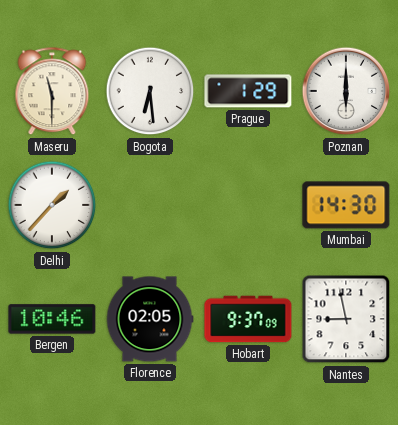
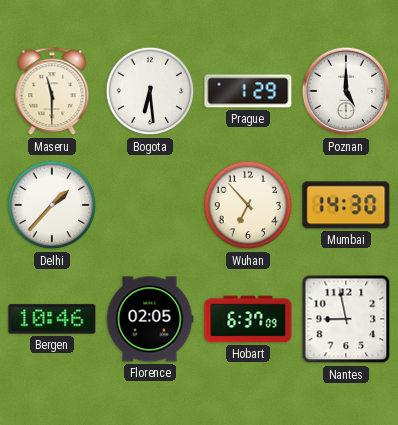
Poznan: 6:00 -> 5:00
Wuhan: none -> 6:53
Hobart: 9:37 -> 6:37
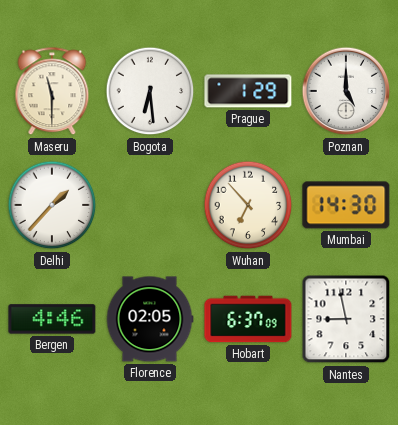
Bergen: 10:46 -> 4:46
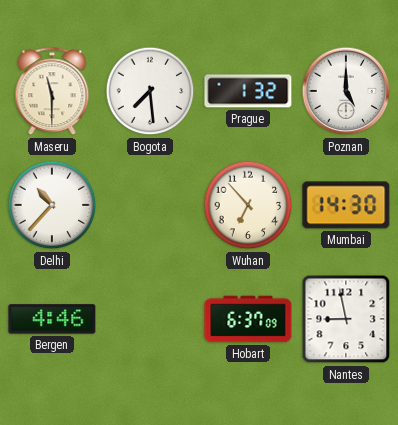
Bogota: 6:29 -> 7:29
Prague: 1:29 -> 1:32
Delhi: 1:37 -> 10:37
Florence: 02:05 -> none
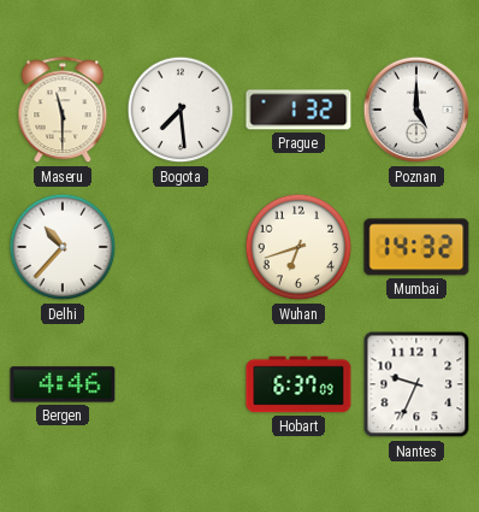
Wuhan: 6:53 -> 6:42
Mumbai: 14:30 -> 14:32
Nantes: 8:58 -> 9:34
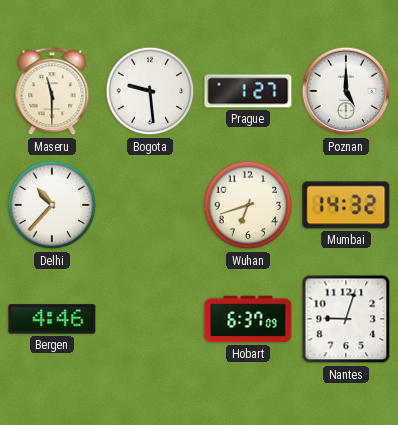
Bogota: 7:29 -> 9:29
Prague: 1:32 -> 1:27
Nantes: 9:34 -> 9:03
